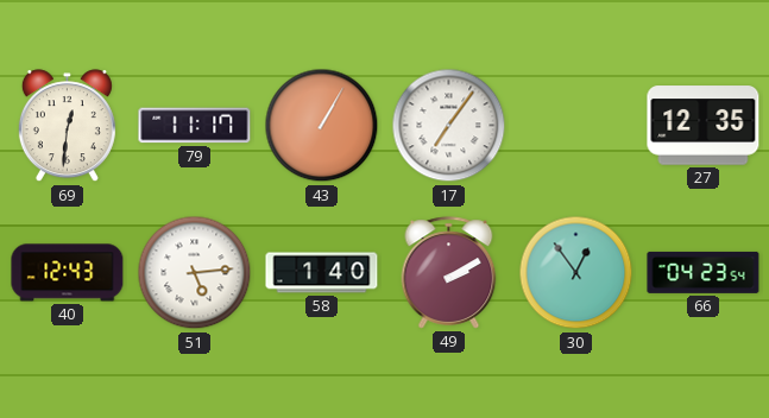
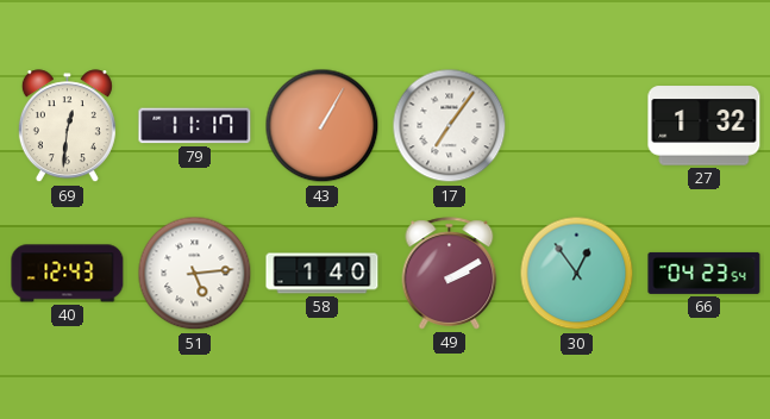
27: 12:35 -> 1:32
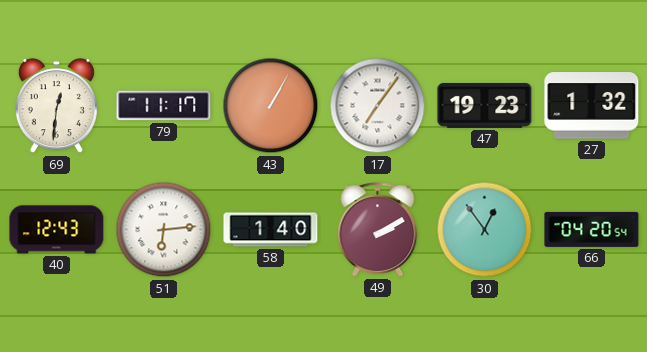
47: none -> 19:23
51: 5:14 -> 6:14
66: 04:23 -> 04:20
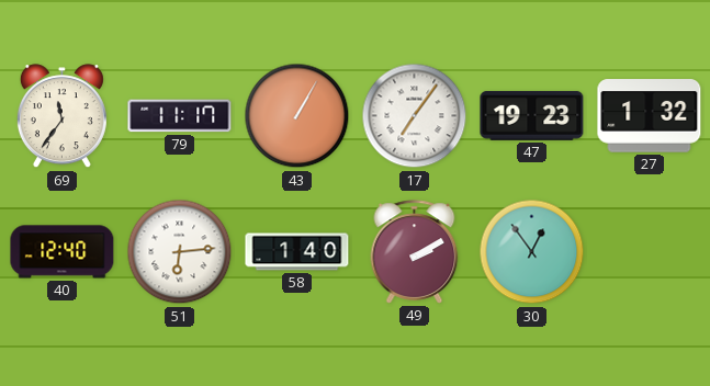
69: 12:31 -> 11:36
40: 12:43 -> 12:40
66: 04:20 -> none
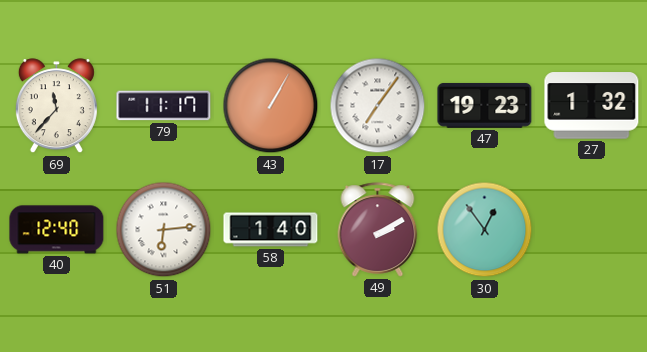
69: 11:36 -> 11:37
